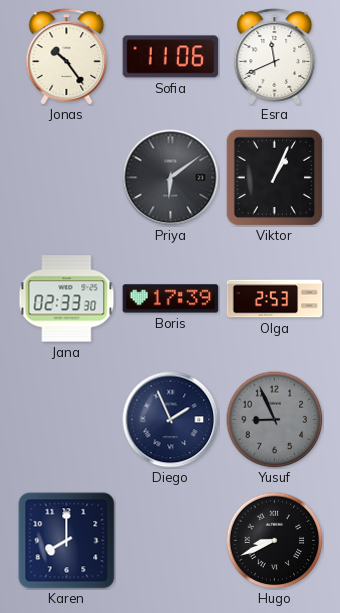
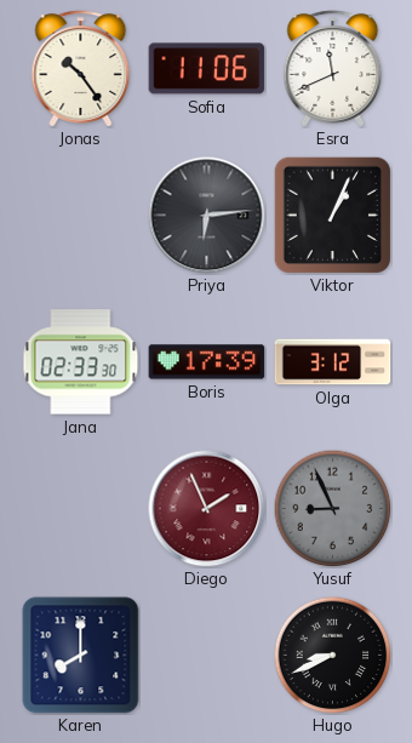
Priya: 6:09 -> 6:14
Olga: 2:53 -> 3:12
Diego dial: navy -> burgundy
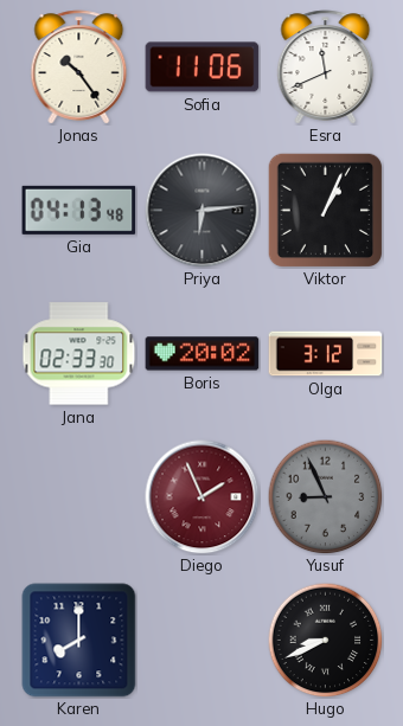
Gia: none -> 04:13
Boris: 17:39 -> 20:02
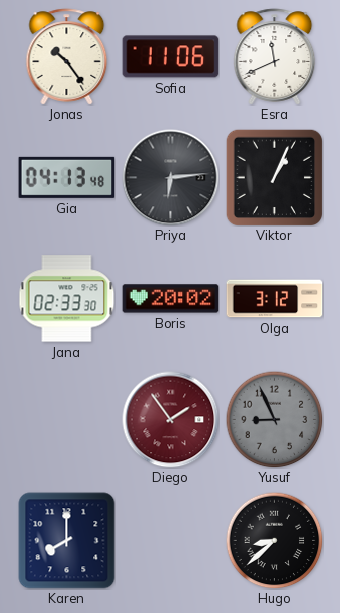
Diego: 1:56 -> 1:54
Hugo: 8:41 -> 8:38
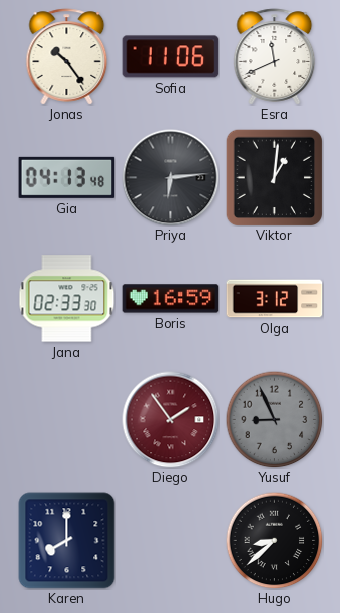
Viktor: 1:04 -> 1:01
Boris: 20:02 -> 16:59
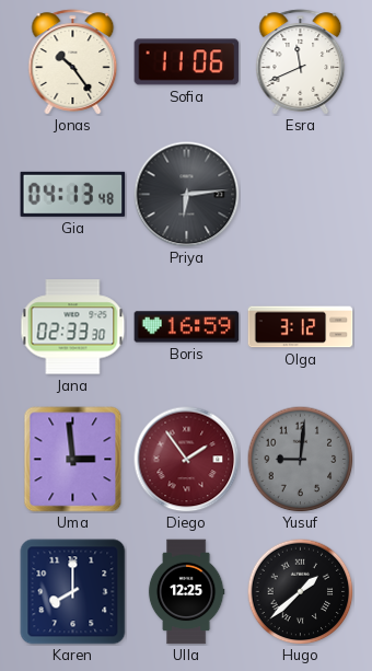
Viktor: 1:01 -> none
Uma: none -> 2:59
Yusuf: 8:56 -> 9:01
Ulla: none -> 12:25
Hugo: 8:38 -> 1:38
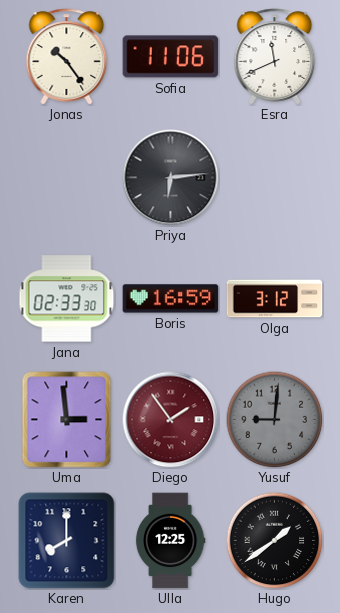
Gia: 04:13 -> none
Hugo: 1:38 -> 1:39
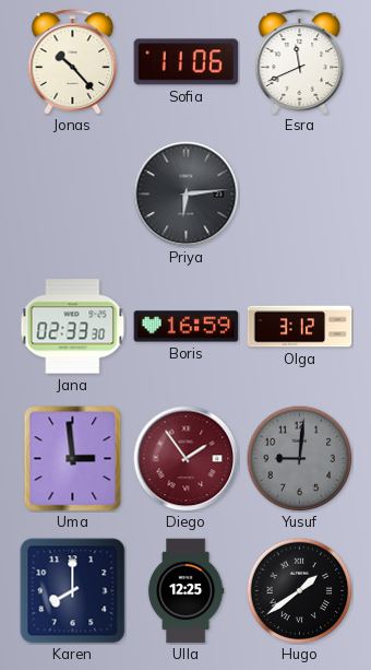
Jonas: 10:24 -> 10:23
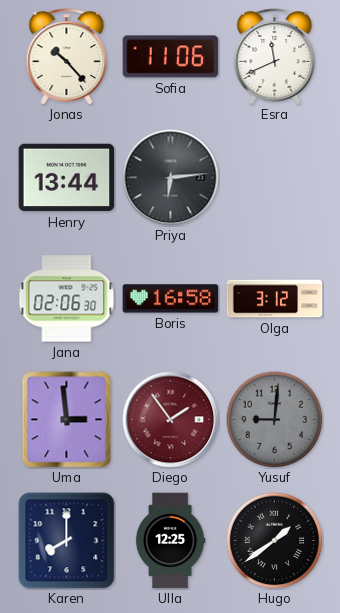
Henry: none -> 13:44
Jana: 02:33 -> 02:06
Boris: 16:59 -> 16:58
